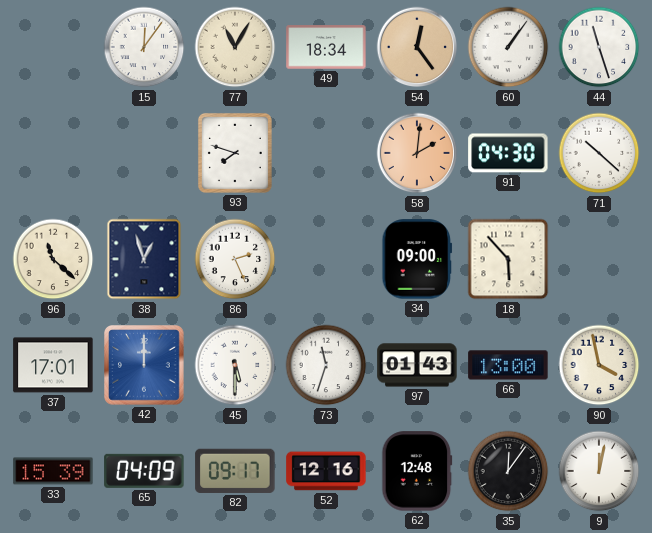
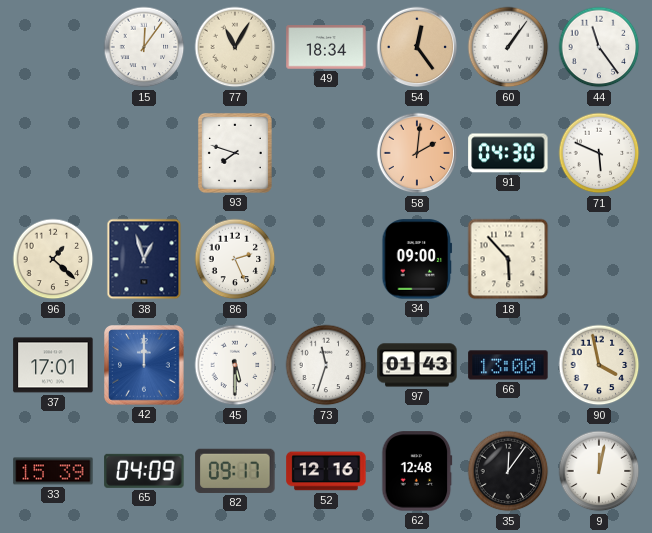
44: 11:27 -> 11:24
71: 10:22 -> 5:49
96: 11:22 -> 1:22
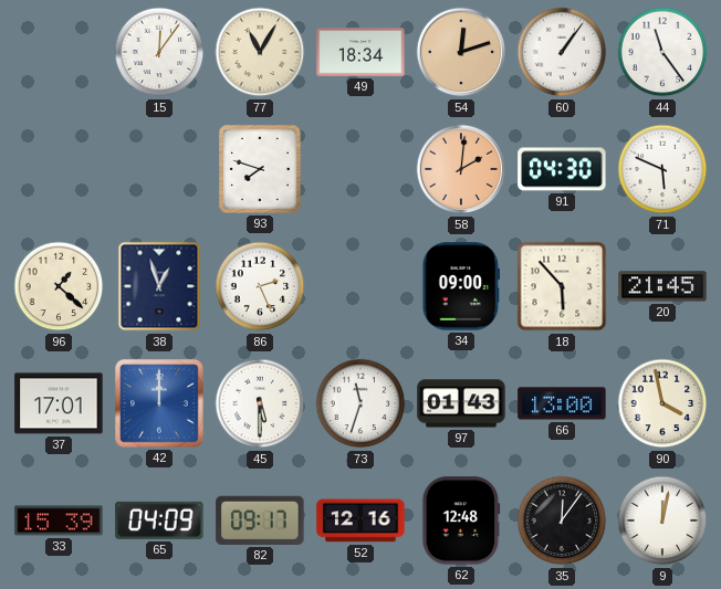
54: 12:24 -> 12:12
20: none -> 21:45
